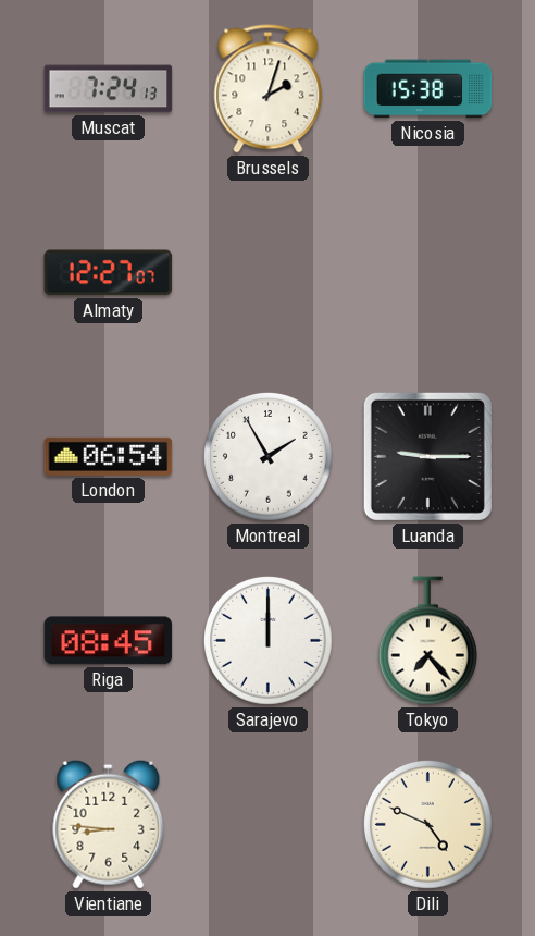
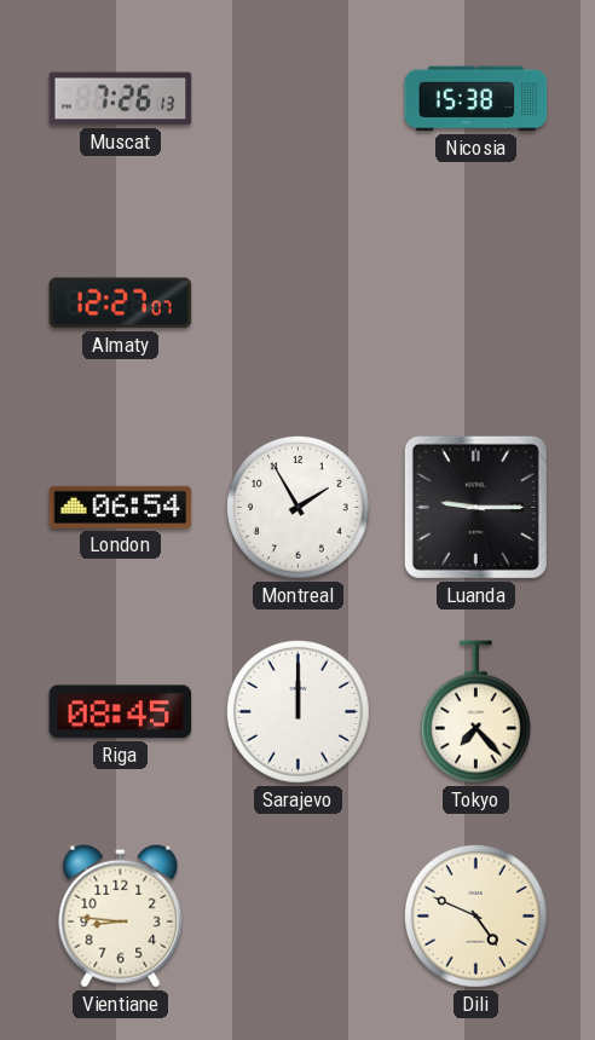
Muscat: 7:24 -> 7:26
Brussels: 2:03 -> none
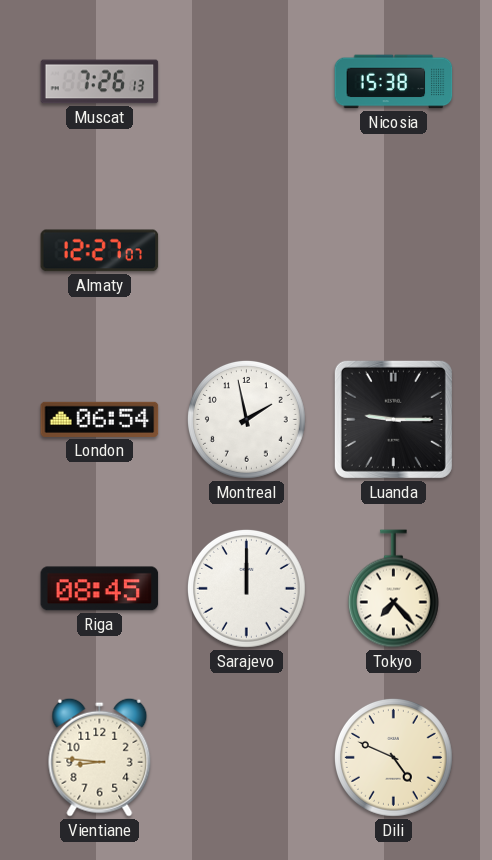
Montreal: 1:55 -> 1:58
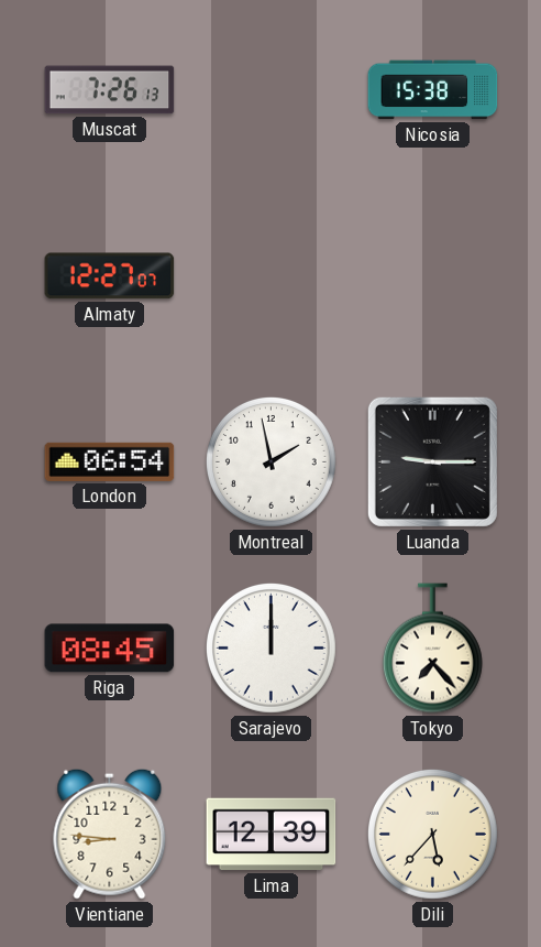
Lima: none -> 12:39
Dili: 4:49 -> 5:37
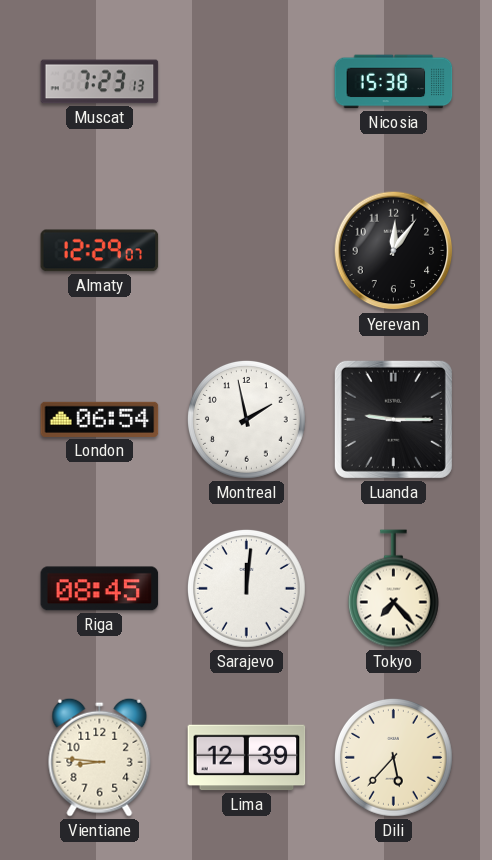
Muscat: 7:26 -> 7:23
Almaty: 12:27 -> 12:29
Yerevan: none -> 12:06
Sarajevo: 12:00 -> 12:01
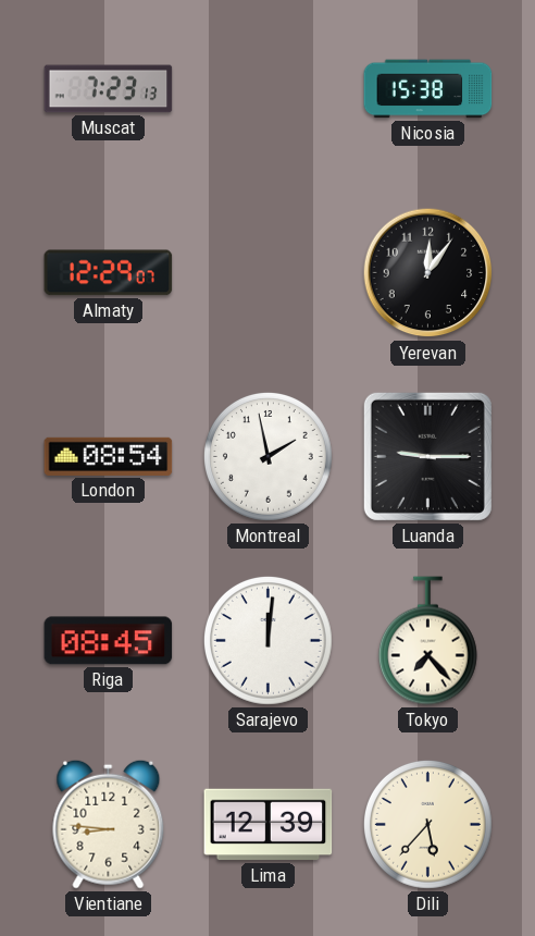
London: 06:54 -> 08:54
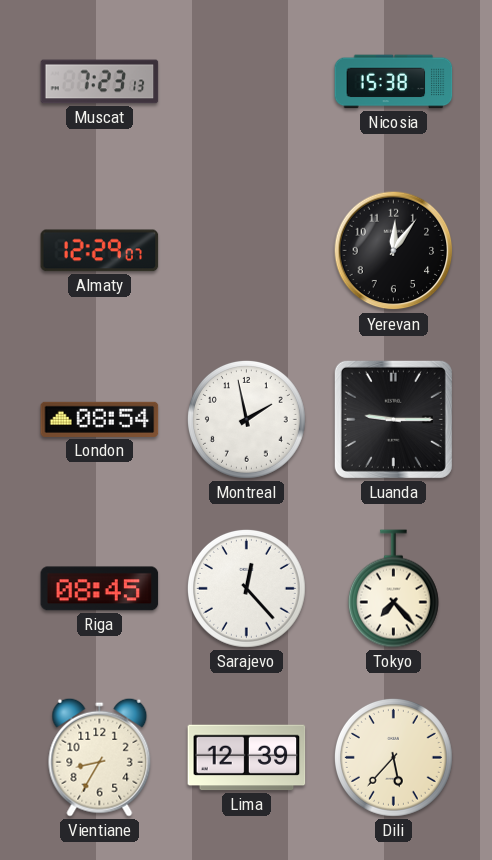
Sarajevo: 12:01 -> 12:23
Vientiane: 8:46 -> 8:35
